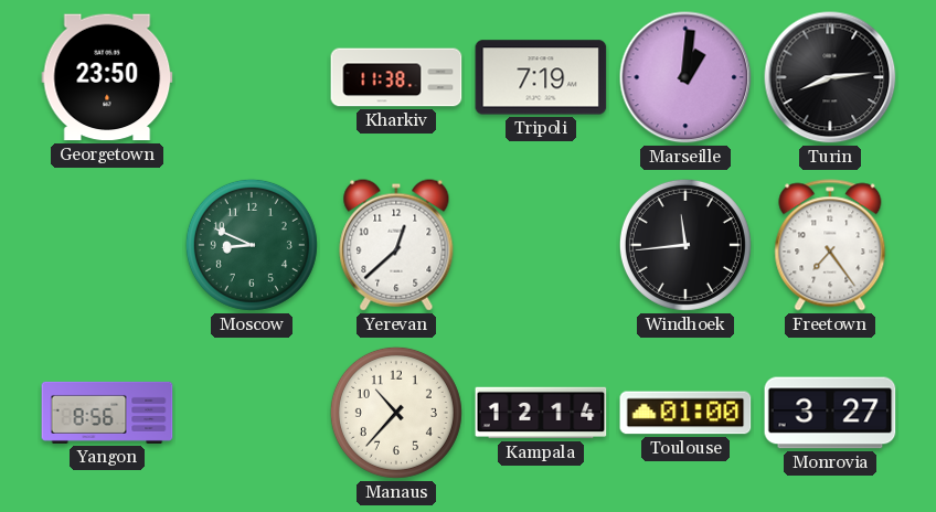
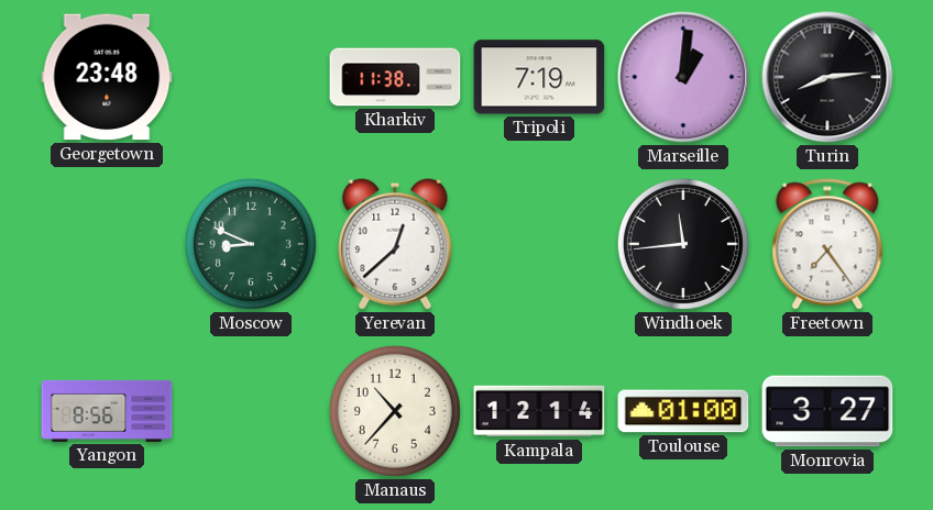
Georgetown: 23:50 -> 23:48
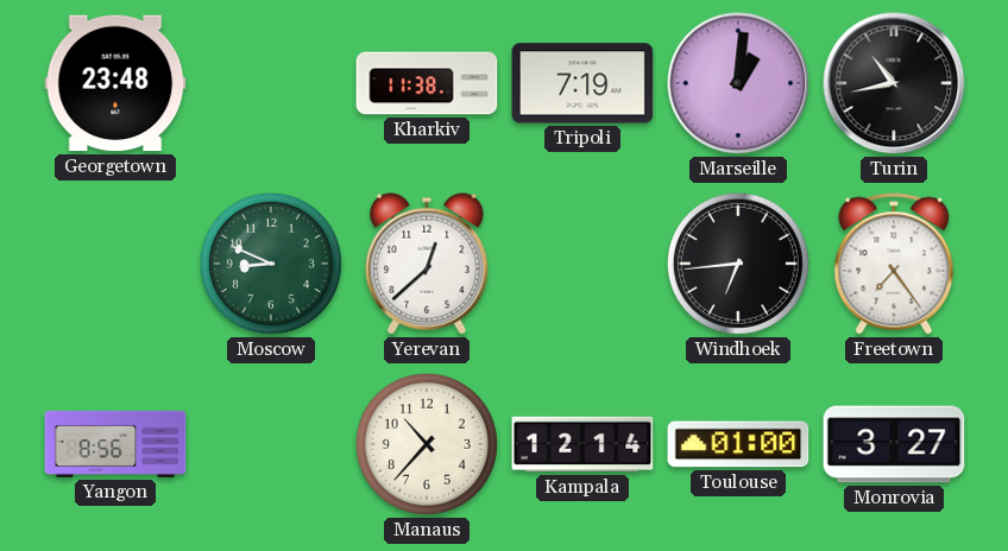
Turin: 8:14 -> 10:43
Windhoek: 11:44 -> 6:44
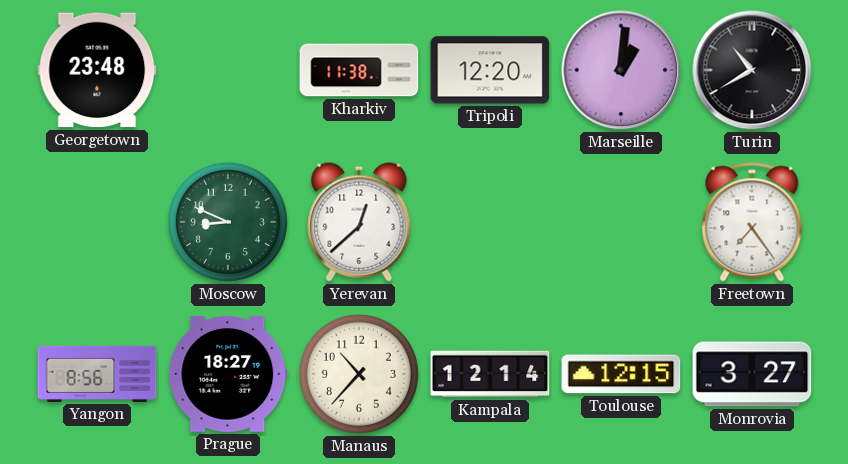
Tripoli: 7:19 -> 12:20
Turin: 10:43 -> 10:40
Windhoek: 6:44 -> none
Prague: none -> 18:27
Toulouse: 01:00 -> 12:15
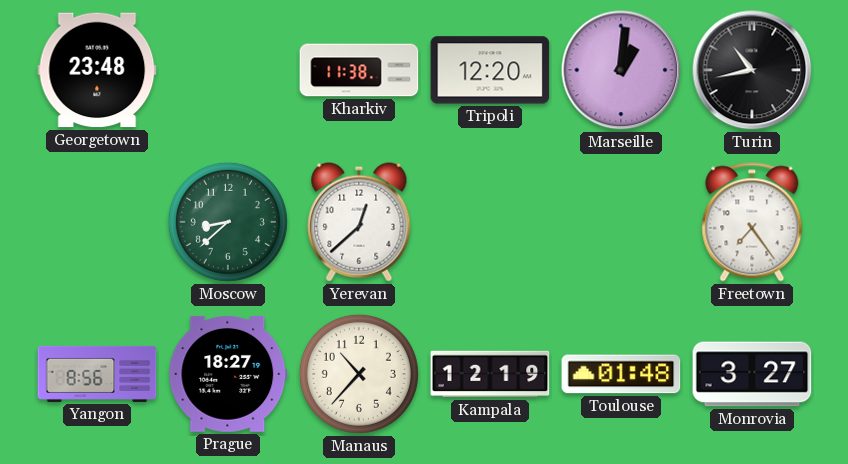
Turin: 10:40 -> 10:43
Moscow: 8:49 -> 8:38
Kampala: 12:14 -> 12:19
Toulouse: 12:15 -> 01:48
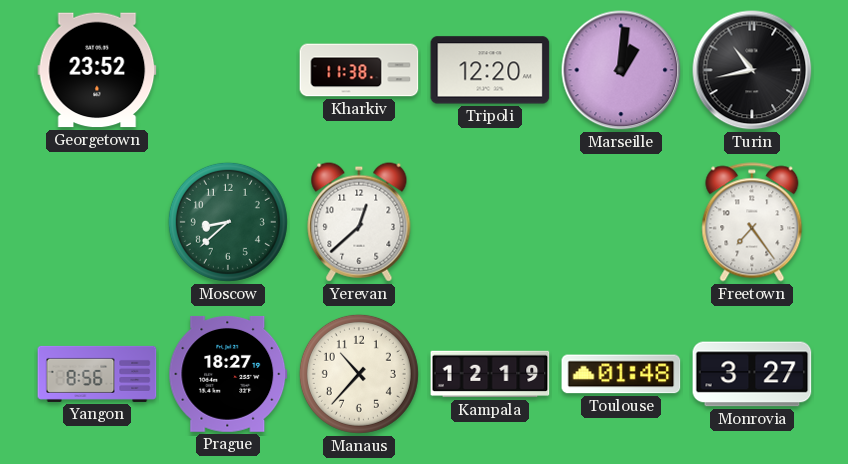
Georgetown: 23:48 -> 23:52
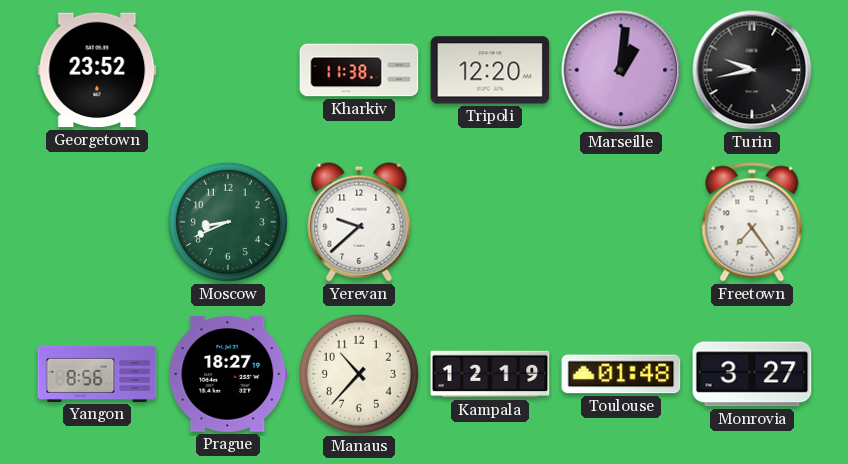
Turin: 10:43 -> 9:43
Moscow: 8:38 -> 8:41
Yerevan: 12:38 -> 9:38
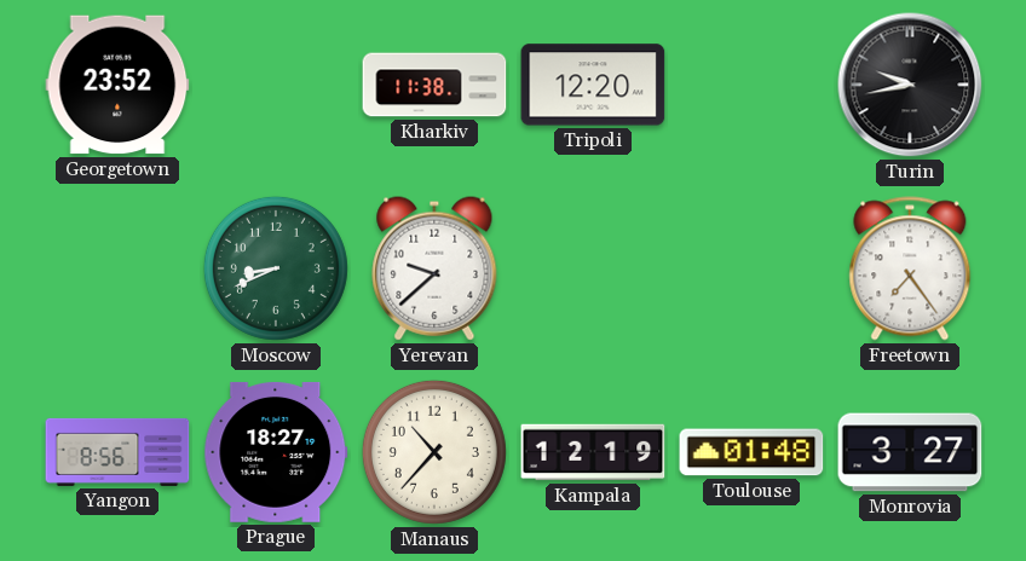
Marseille: 1:01 -> none
